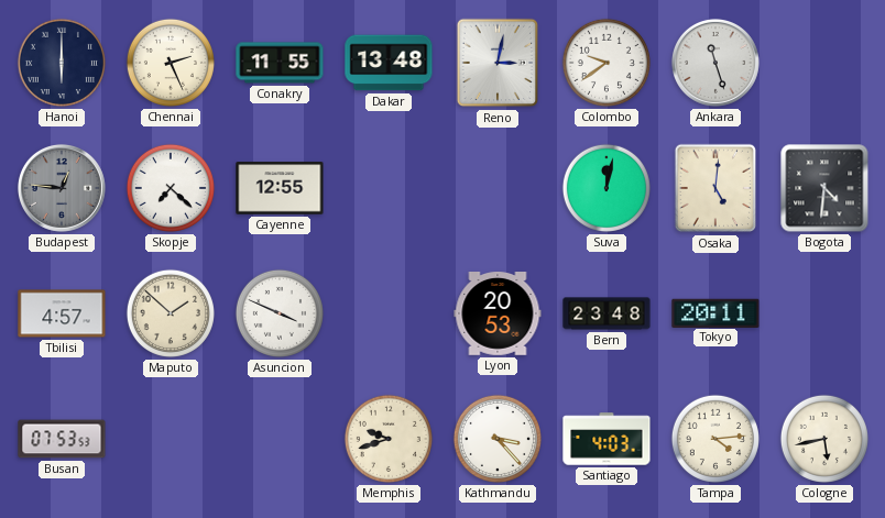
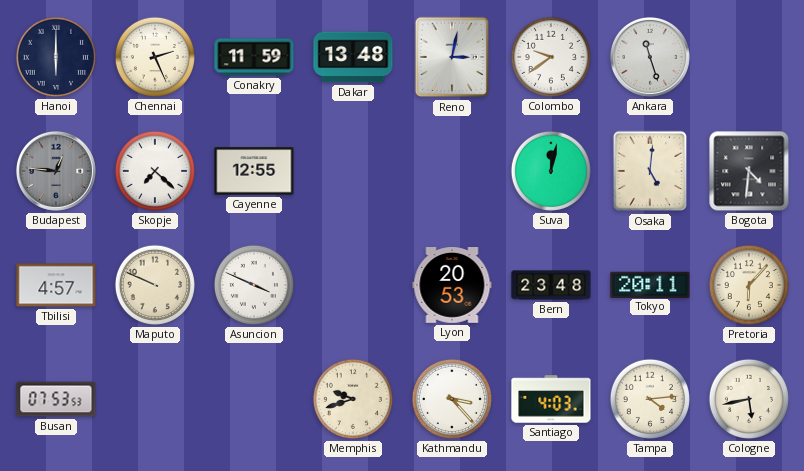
Conakry: 11:55 -> 11:59
Maputo: 1:52 -> 9:49
Pretoria: none -> 6:07
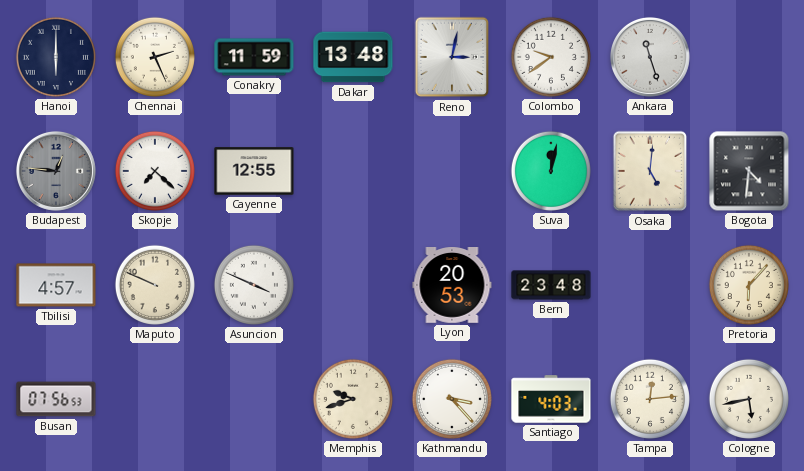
Tokyo: 20:11 -> none
Busan: 07:53 -> 07:56
Tampa: 4:14 -> 12:14
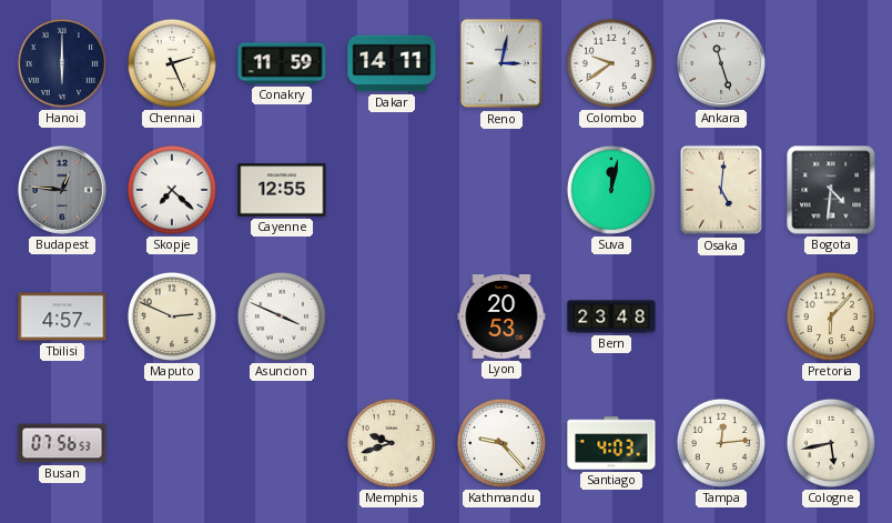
Dakar: 13:48 -> 14:11
Maputo: 9:49 -> 2:49
Kathmandu: 3:23 -> 9:23
